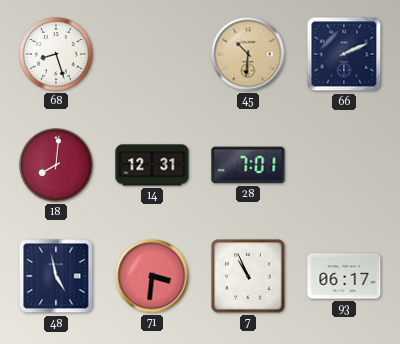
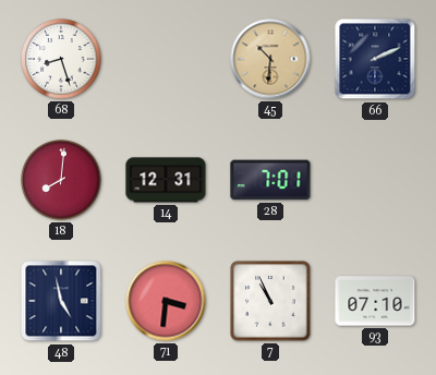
93: 06:17 -> 07:10
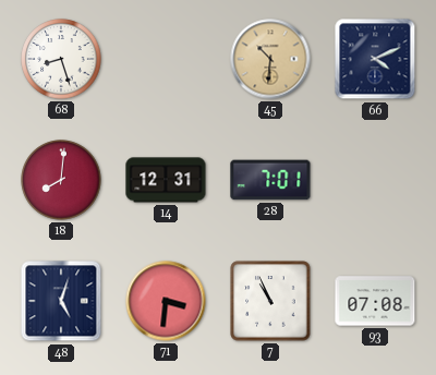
66: 2:11 -> 4:11
48: 4:58 -> 5:03
93: 07:10 -> 07:08
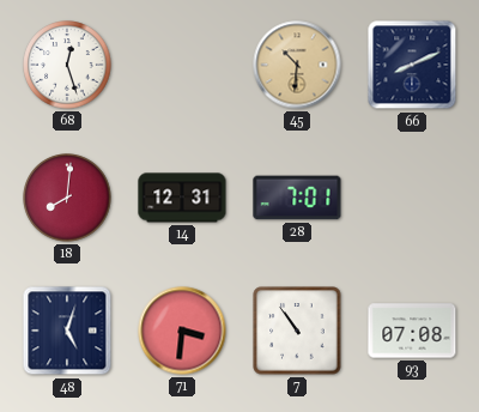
68: 8:27 -> 12:27
66: 4:11 -> 8:11
7: 10:56 -> 10:54
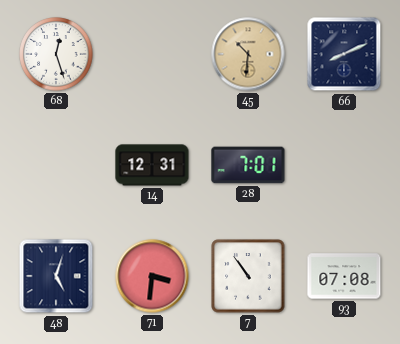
18: 8:01 -> none
